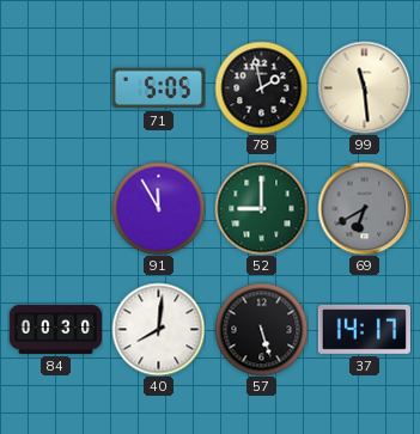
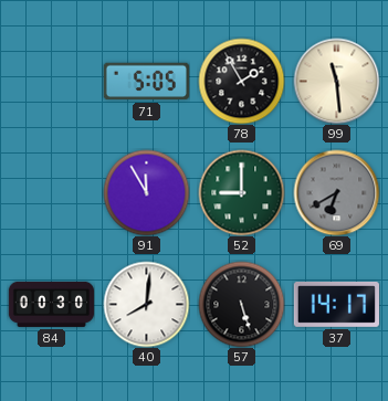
78: 1:58 -> 1:55
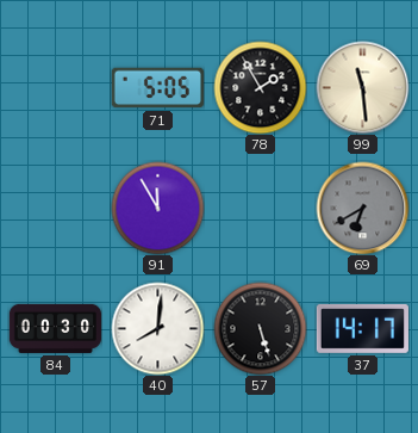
52: 9:00 -> none
